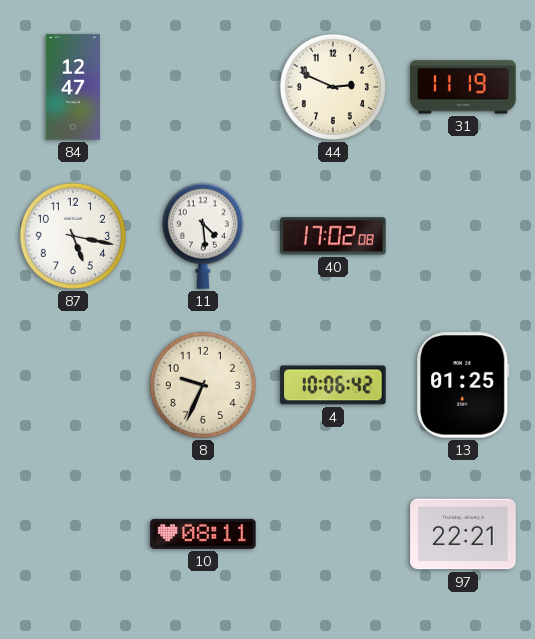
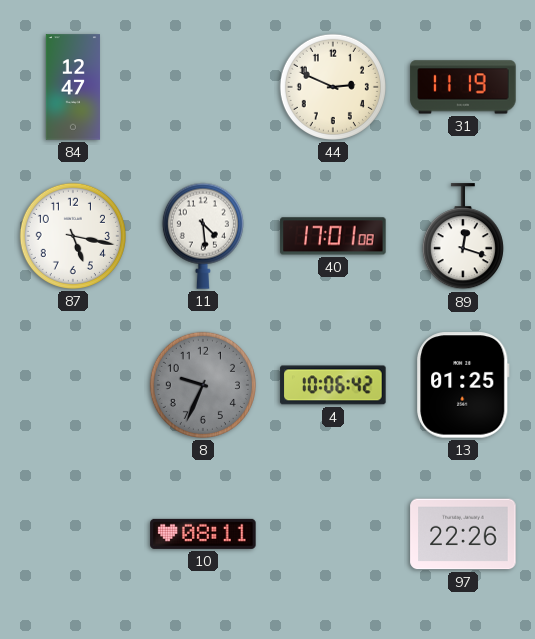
40: 17:02 -> 17:01
89: none -> 12:18
8 dial: cream -> grey
97: 22:21 -> 22:26
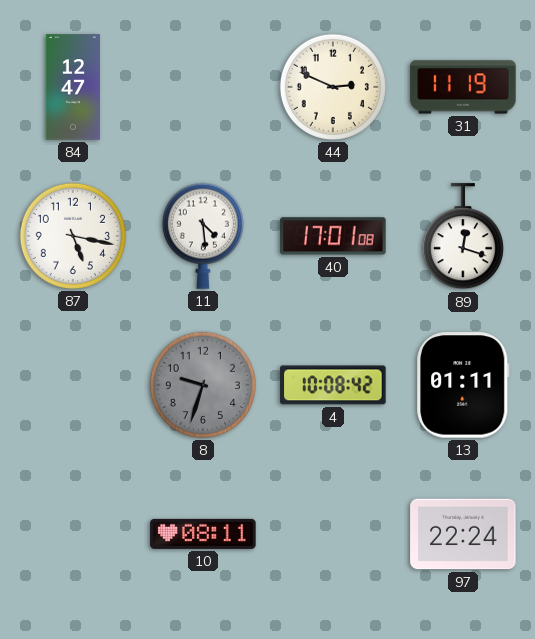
8: 9:34 -> 9:33
4: 10:06 -> 10:08
13: 01:25 -> 01:11
97: 22:26 -> 22:24
